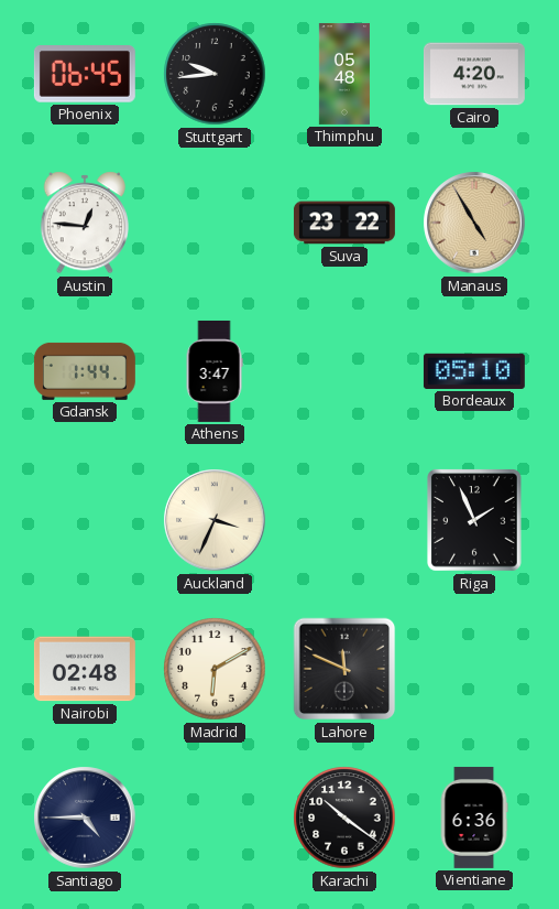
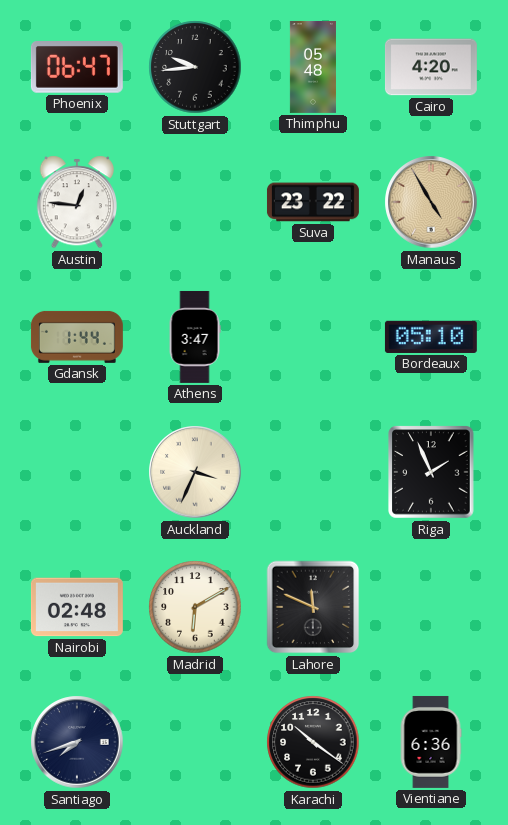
Phoenix: 06:45 -> 06:47
Santiago: 4:45 -> 7:42
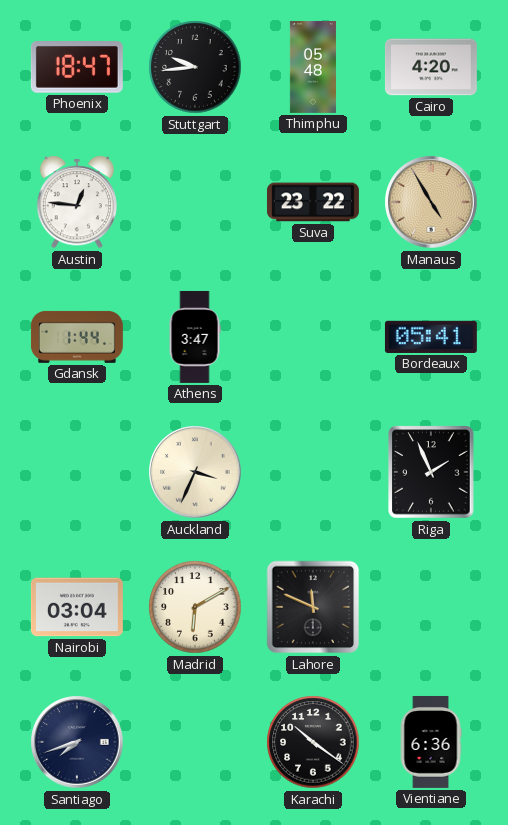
Phoenix: 06:47 -> 18:47
Bordeaux: 05:10 -> 05:41
Nairobi: 02:48 -> 03:04
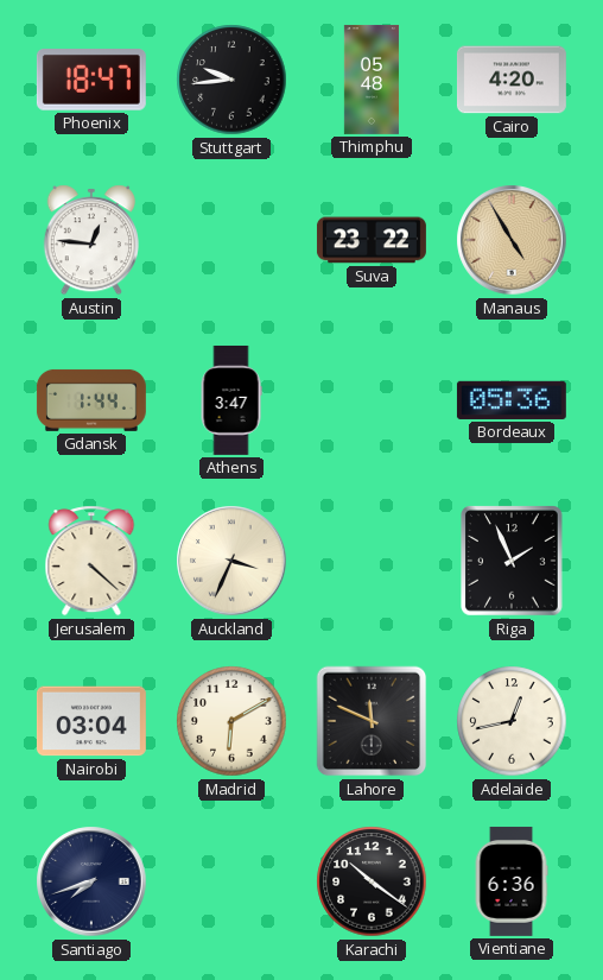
Bordeaux: 05:41 -> 05:36
Jerusalem: none -> 4:22
Adelaide: none -> 12:43
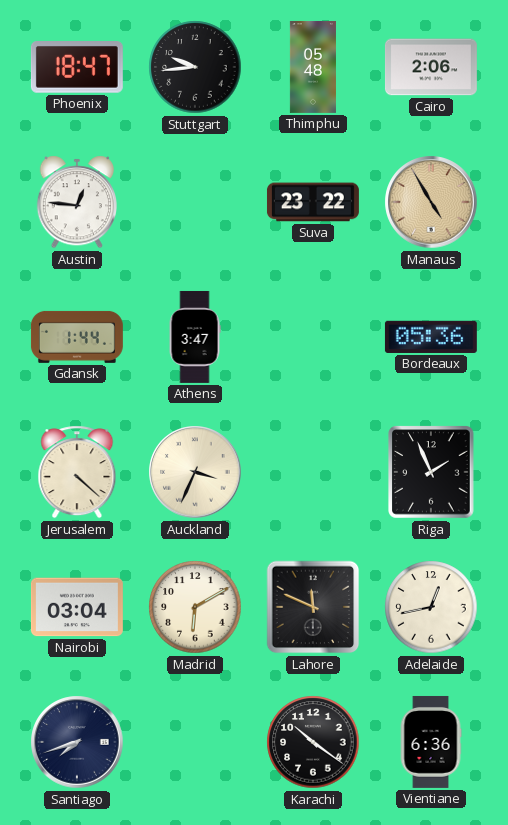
Cairo: 4:20 -> 2:06
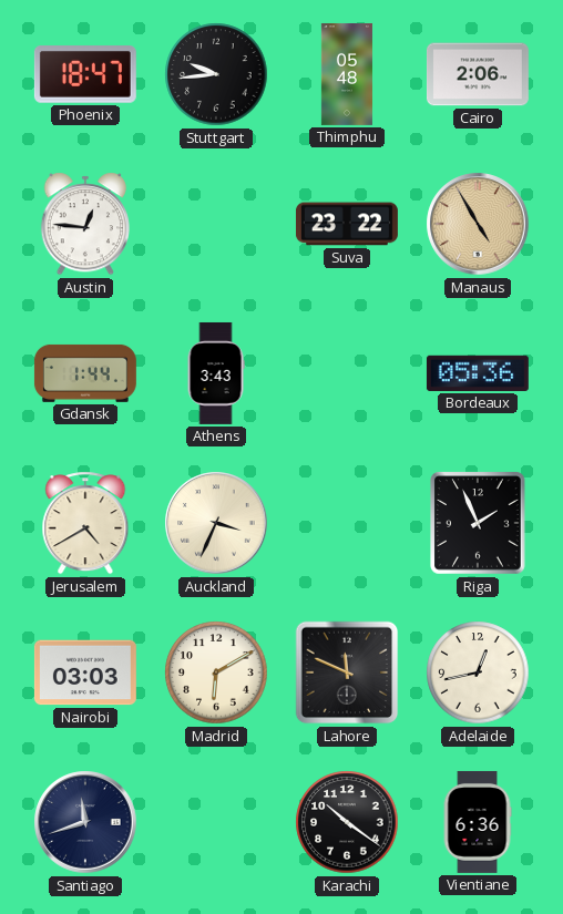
Athens: 3:47 -> 3:43
Jerusalem: 4:22 -> 4:40
Nairobi: 03:04 -> 03:03
Santiago: 7:42 -> 11:42
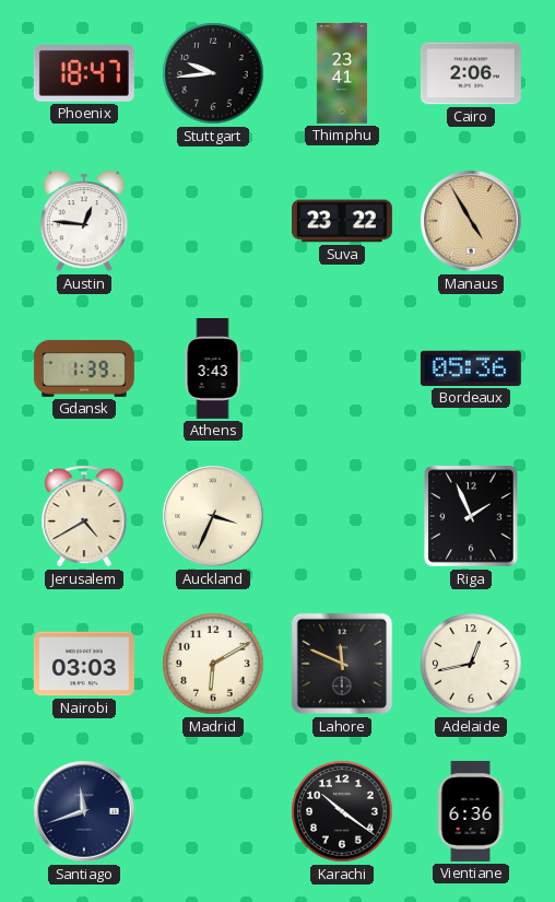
Thimphu: 05:48 -> 23:41
Gdansk: 1:44 -> 1:39
